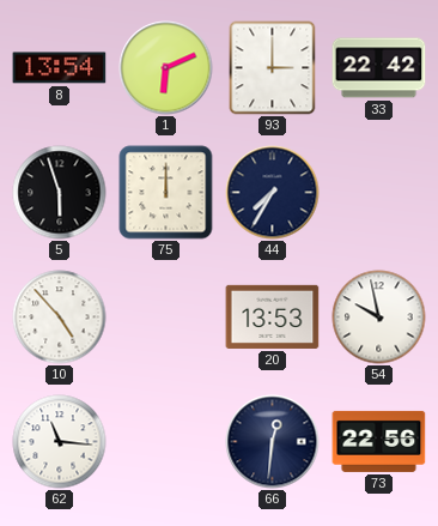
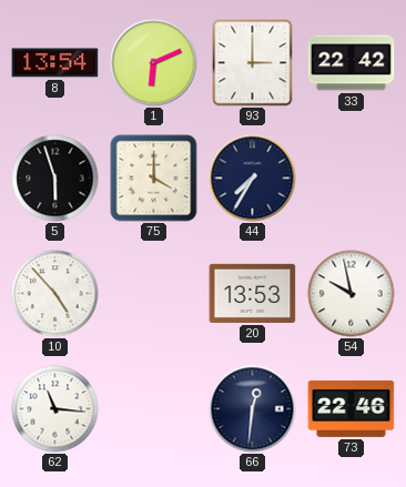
75: 12:00 -> 4:00
73: 22:56 -> 22:46
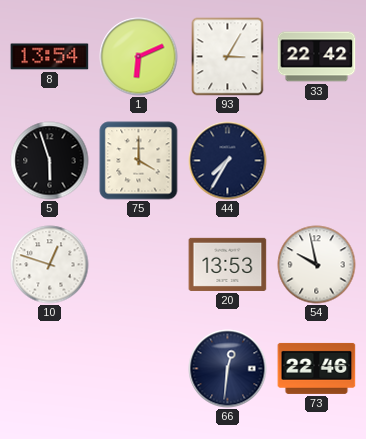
93: 3:00 -> 3:05
10: 4:53 -> 12:48
62: 11:16 -> none
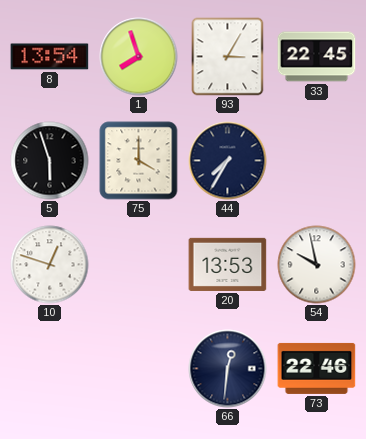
1: 6:11 -> 7:57
33: 22:42 -> 22:45
